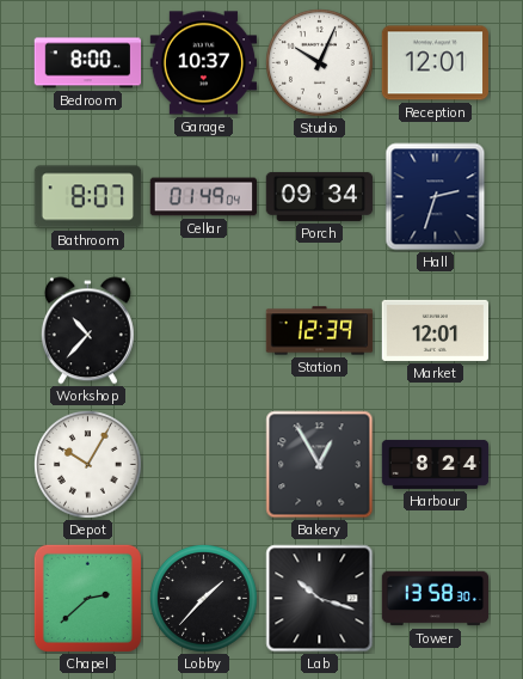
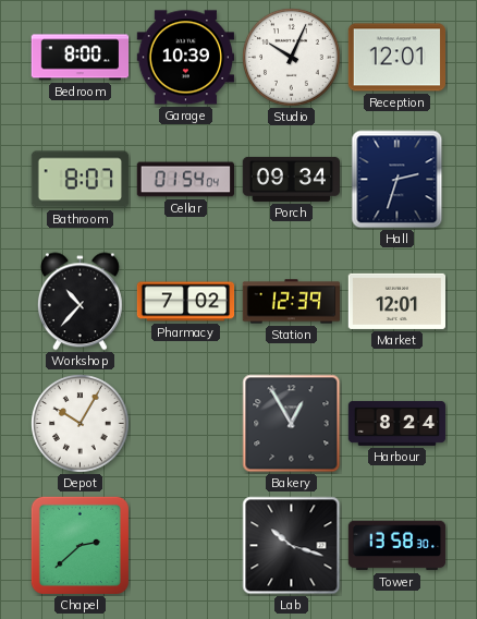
Garage: 10:37 -> 10:39
Cellar: 01:49 -> 01:54
Pharmacy: none -> 7:02
Lobby: 1:37 -> none
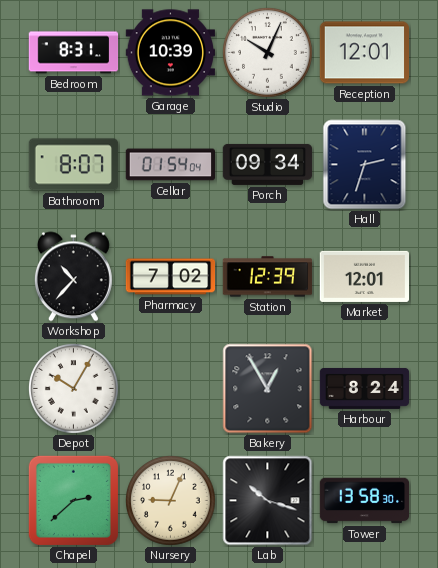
Bedroom: 8:00 -> 8:31
Nursery: none -> 9:04
